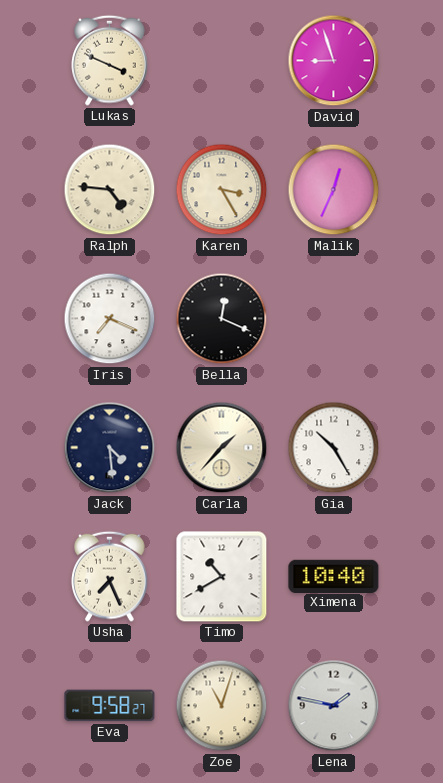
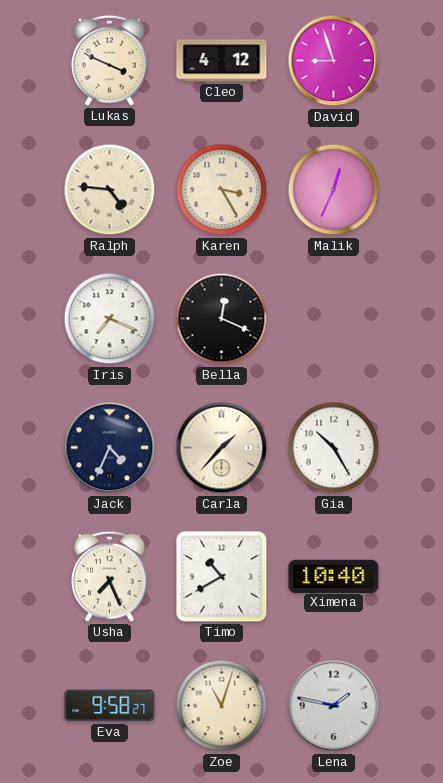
Cleo: none -> 4:12
Jack: 4:29 -> 4:34
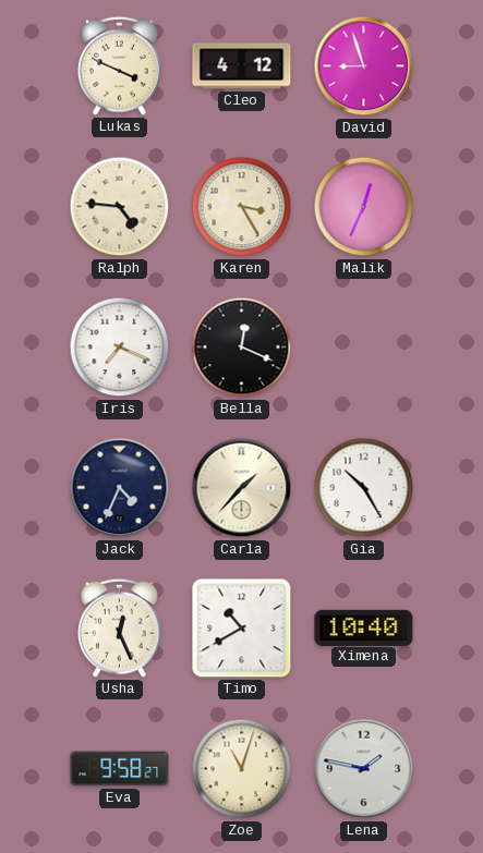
Usha: 7:26 -> 12:26
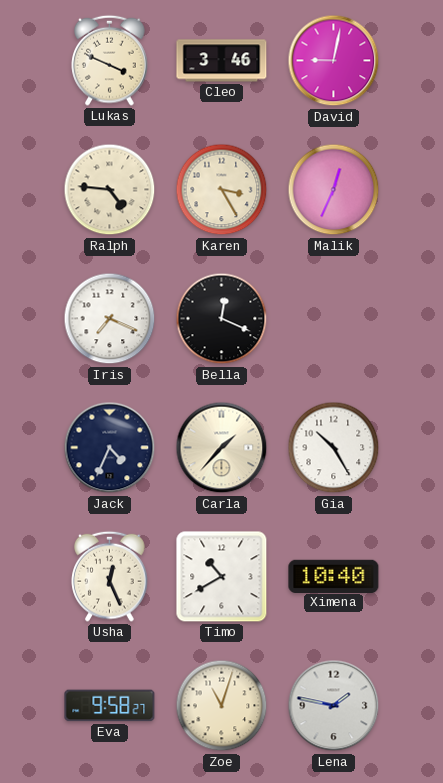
Cleo: 4:12 -> 3:46
David: 8:57 -> 9:02
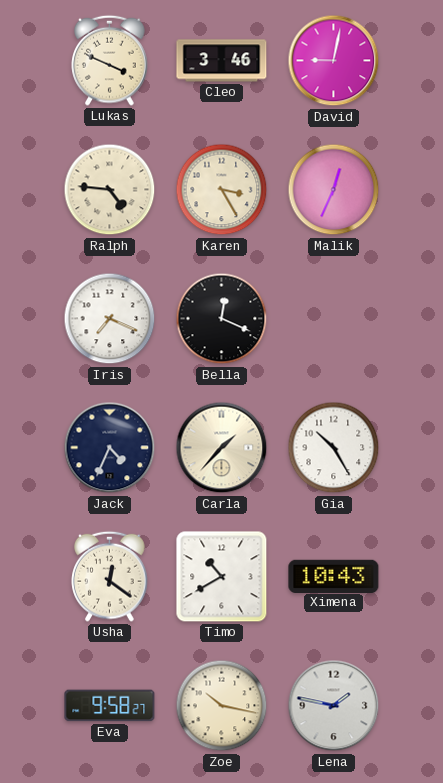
Usha: 12:26 -> 12:21
Ximena: 10:40 -> 10:43
Zoe: 11:03 -> 10:17
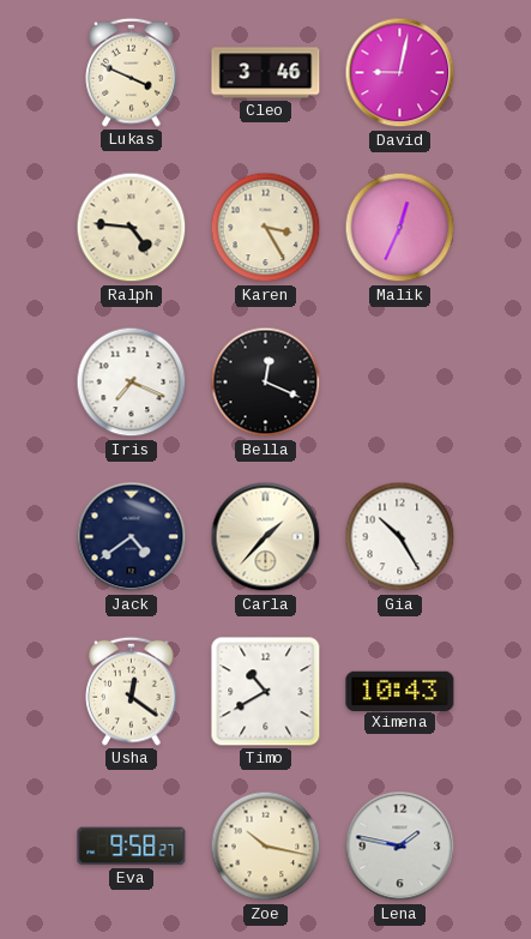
Jack: 4:34 -> 4:39
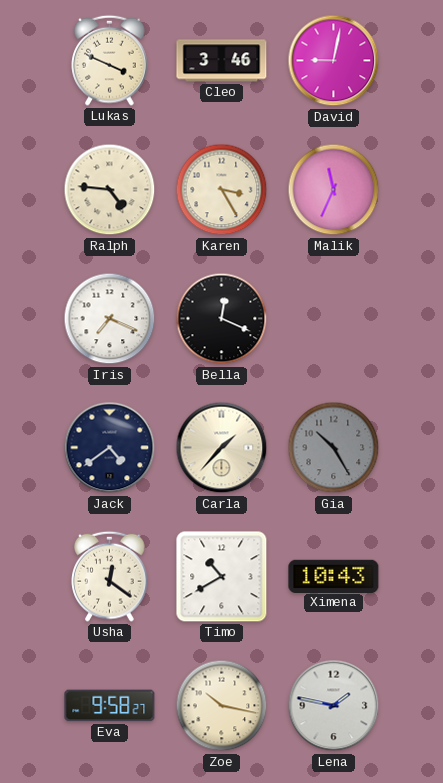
Malik: 12:34 -> 11:34
Gia dial: white -> grey
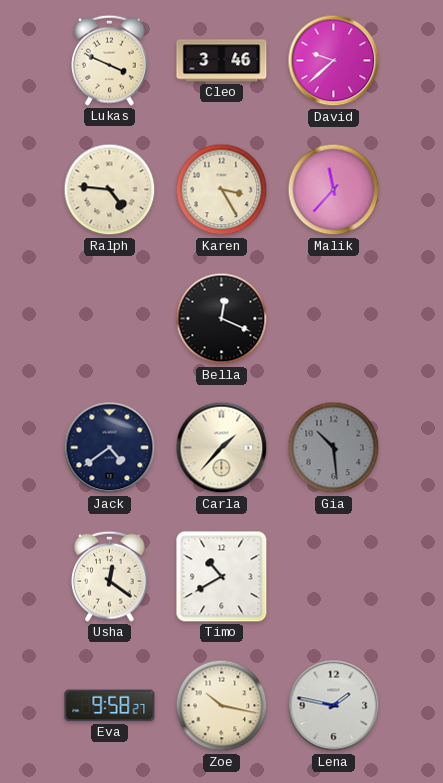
David: 9:02 -> 9:38
Malik: 11:34 -> 11:37
Iris: 7:19 -> none
Gia: 10:25 -> 10:29
Ximena: 10:43 -> none
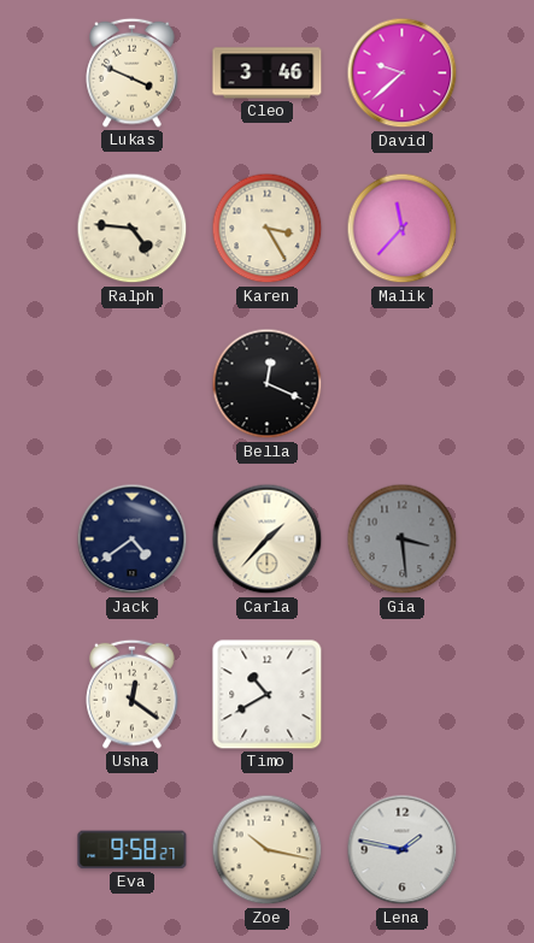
Gia: 10:29 -> 3:29
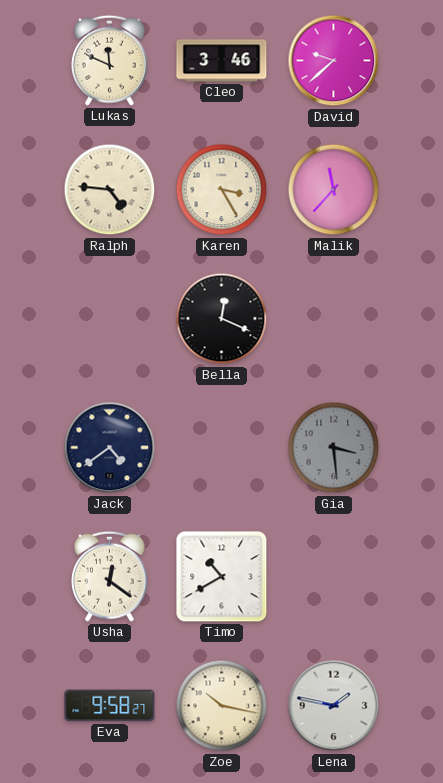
Lukas: 3:49 -> 11:49
Carla: 1:37 -> none
